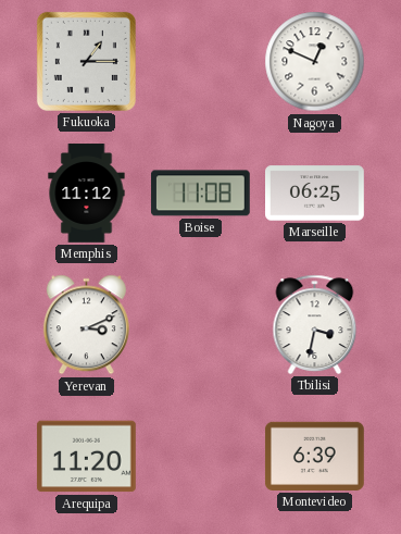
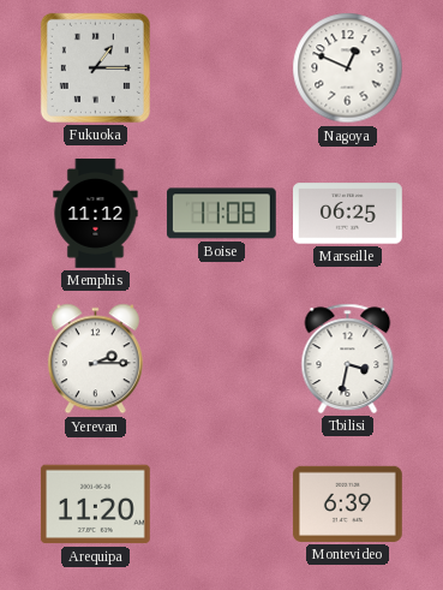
Yerevan: 3:11 -> 2:15
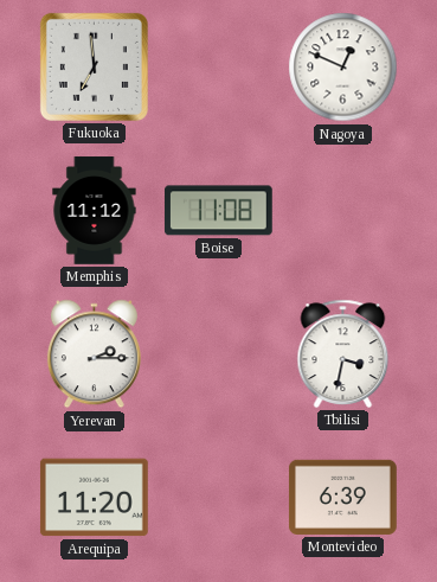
Fukuoka: 1:15 -> 6:59
Marseille: 06:25 -> none
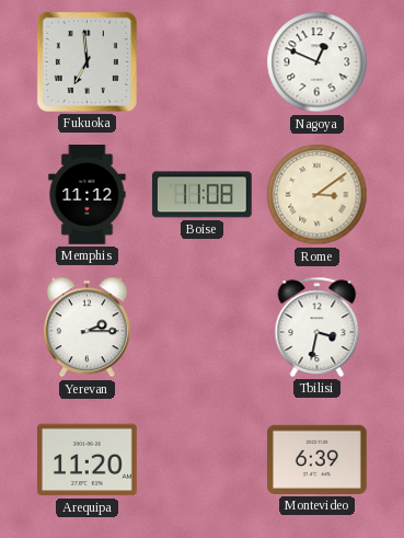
Rome: none -> 3:09
